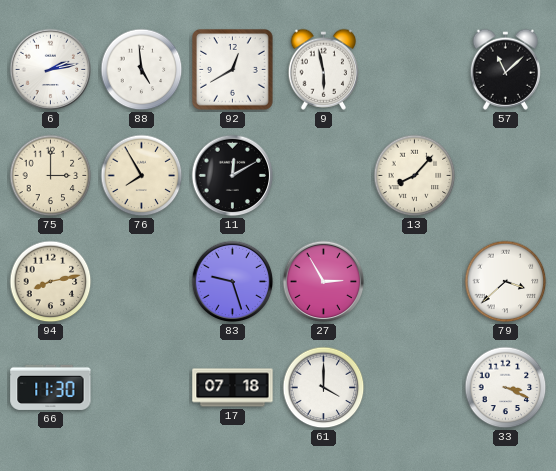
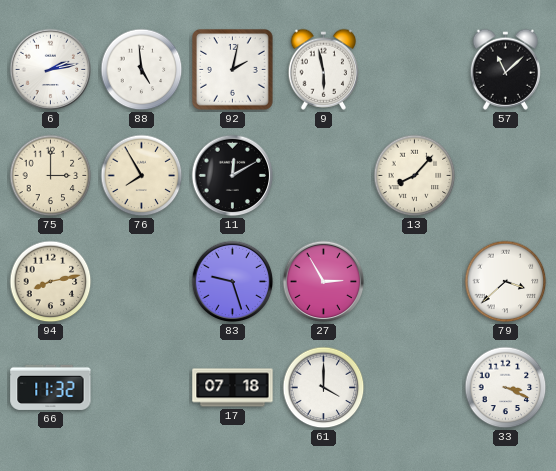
92: 12:40 -> 2:02
66: 11:30 -> 11:32
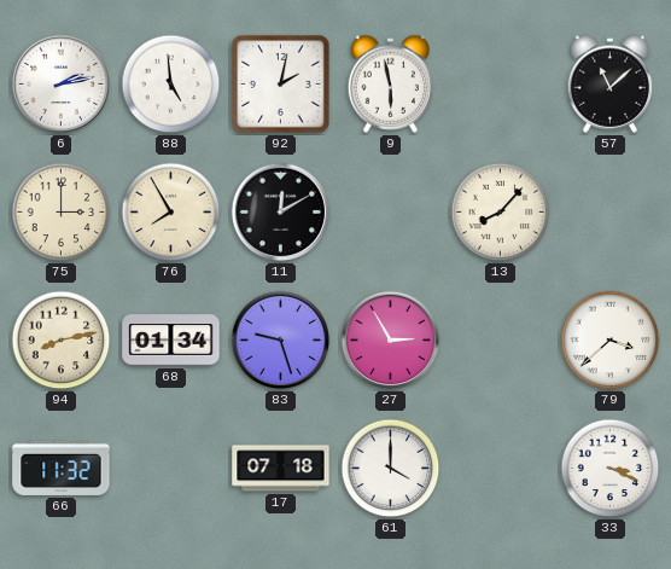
68: none -> 01:34
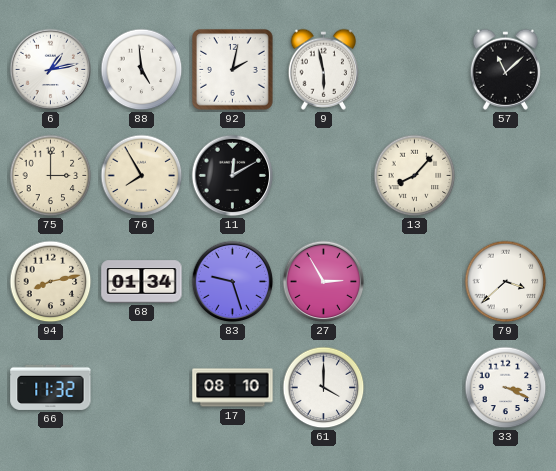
6: 2:13 -> 1:13
17: 07:18 -> 08:10
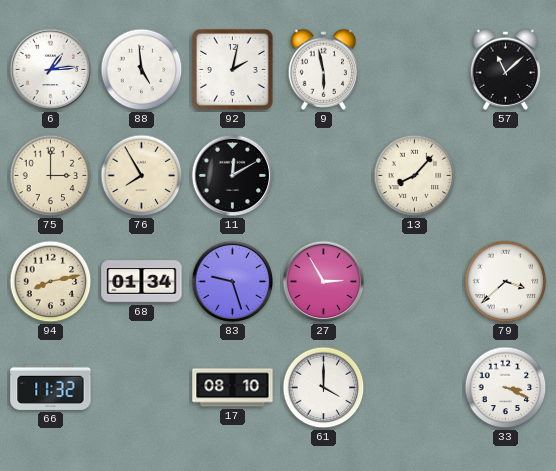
6: 1:13 -> 1:14
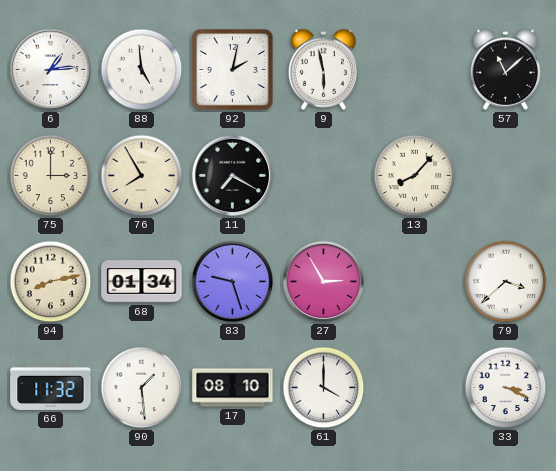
11: 12:10 -> 7:20
90: none -> 1:29
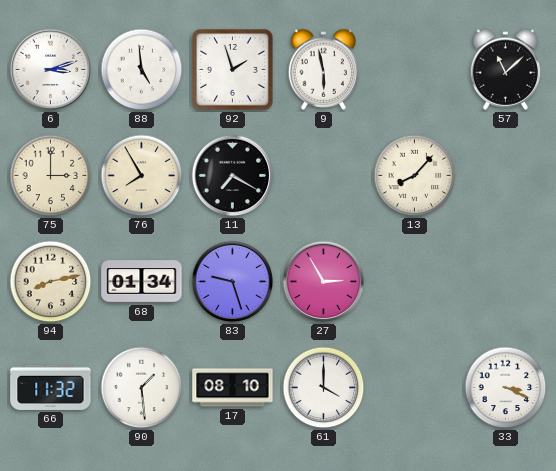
6: 1:14 -> 3:12
92: 2:02 -> 1:57
79: 3:38 -> none
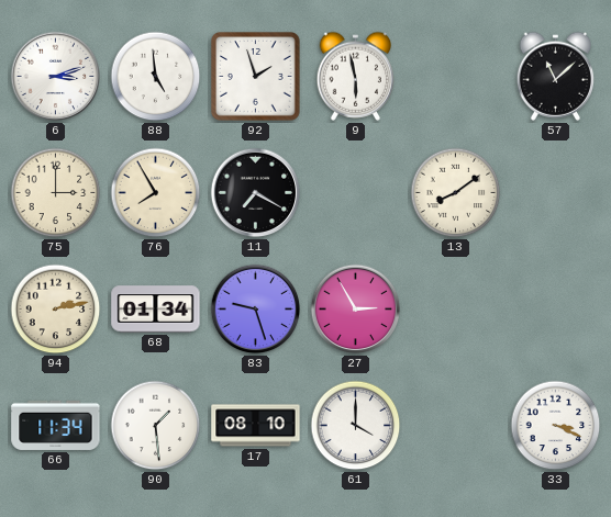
13: 8:07 -> 8:09
94: 8:13 -> 2:13
66: 11:32 -> 11:34
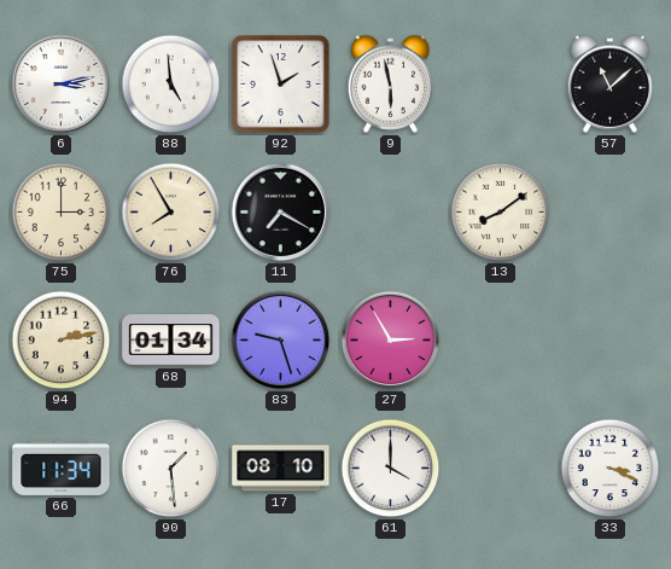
6: 3:12 -> 3:13
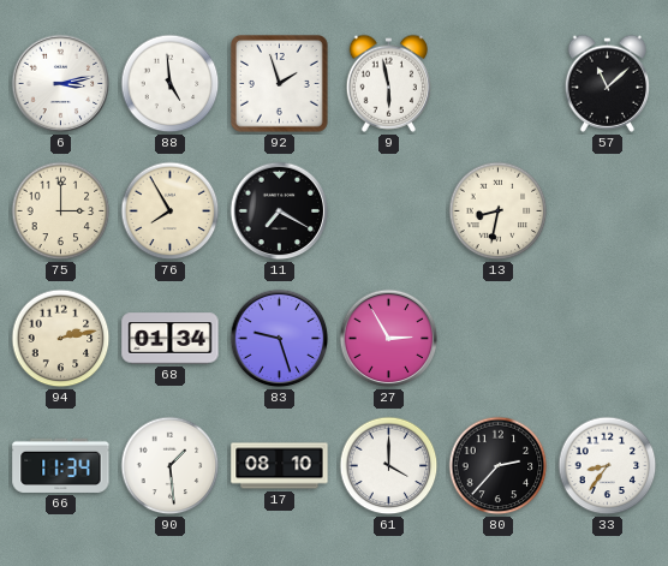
13: 8:09 -> 8:32
80: none -> 2:37
33: 3:19 -> 8:36
